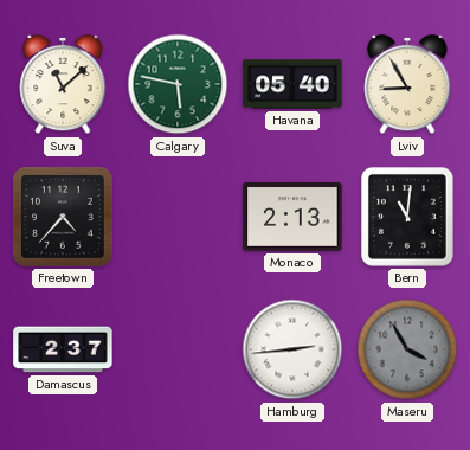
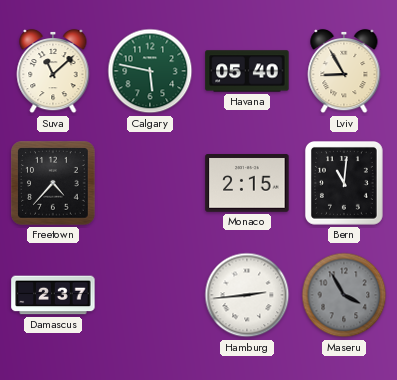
Monaco: 2:13 -> 2:15
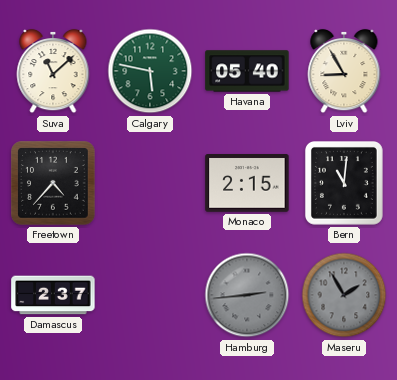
Hamburg dial: white -> grey
Maseru: 3:55 -> 1:55
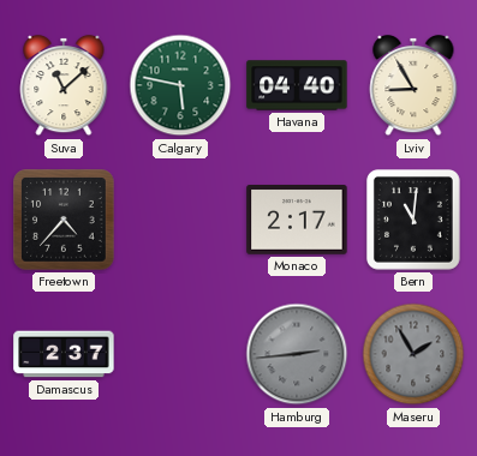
Havana: 05:40 -> 04:40
Monaco: 2:15 -> 2:17
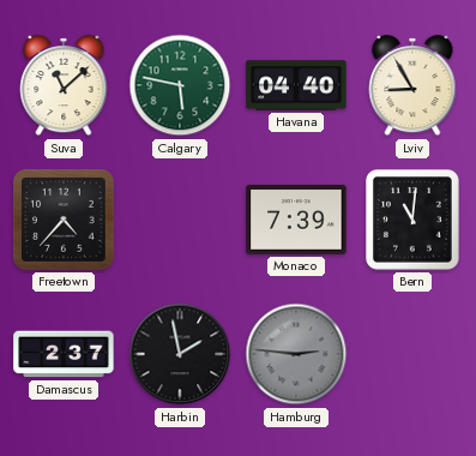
Monaco: 2:17 -> 7:39
Harbin: none -> 1:58
Hamburg: 2:44 -> 2:46
Maseru: 1:55 -> none
